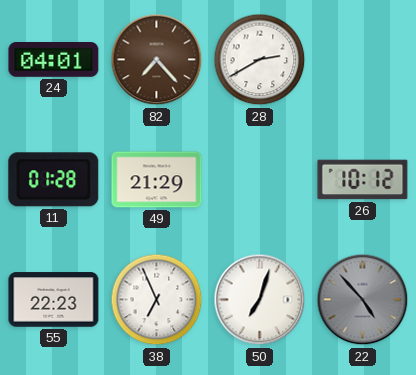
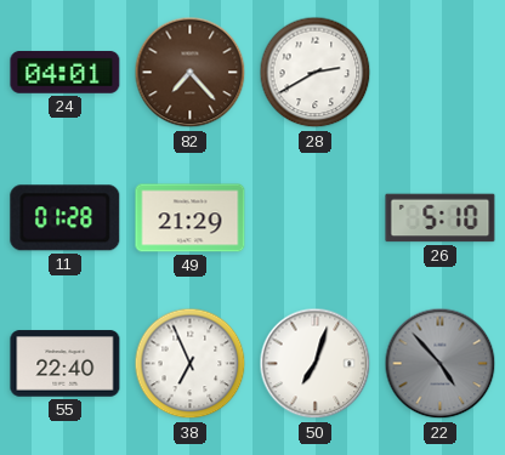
26: 10:12 -> 5:10
55: 22:23 -> 22:40
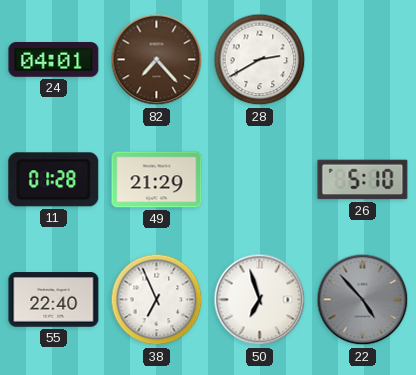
50: 7:03 -> 6:57
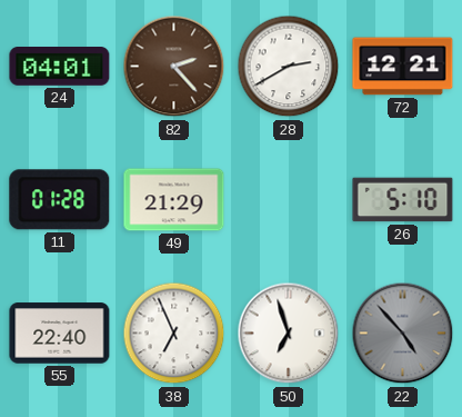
82: 7:23 -> 2:23
72: none -> 12:21
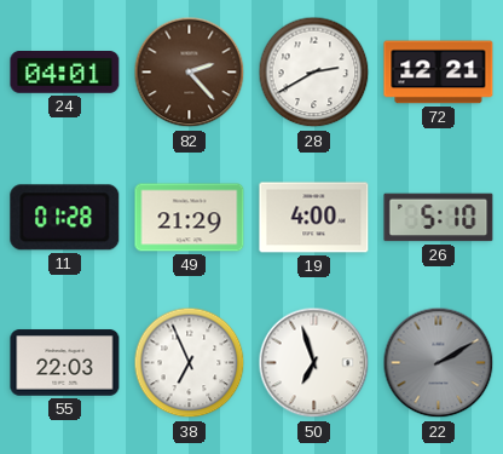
19: none -> 4:00
55: 22:40 -> 22:03
22: 4:53 -> 2:10
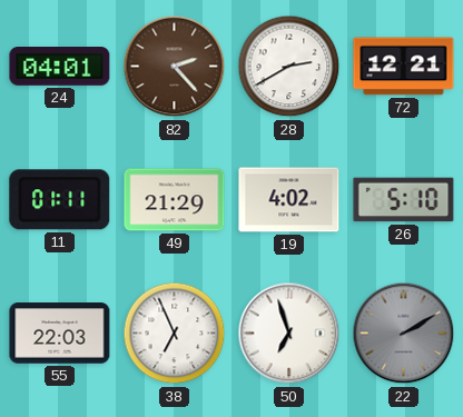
11: 01:28 -> 01:11
19: 4:00 -> 4:02
